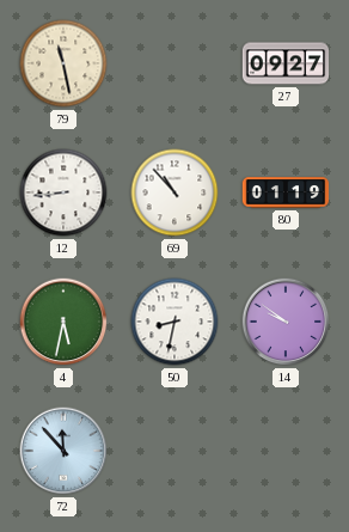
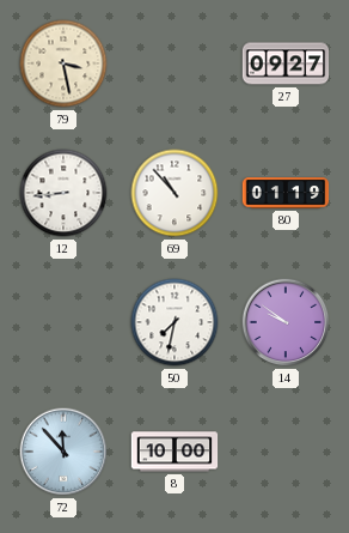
79: 11:28 -> 3:28
4: 5:32 -> none
50: 8:32 -> 7:32
8: none -> 10:00
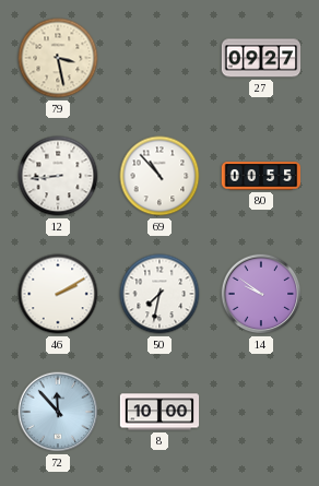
80: 01:19 -> 00:55
46: none -> 2:10
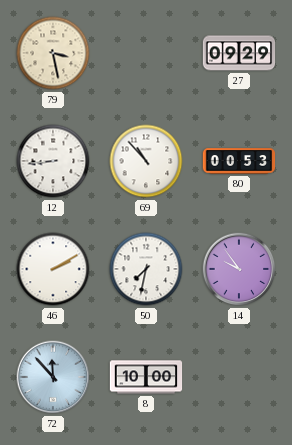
27: 09:27 -> 09:29
80: 00:55 -> 00:53
14: 9:51 -> 9:54
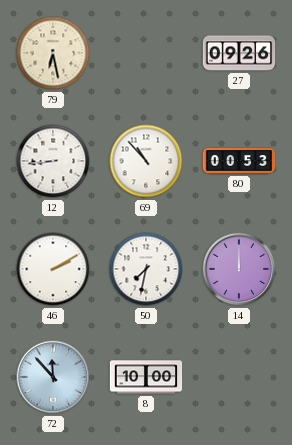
79: 3:28 -> 6:28
27: 09:29 -> 09:26
14: 9:54 -> 12:00
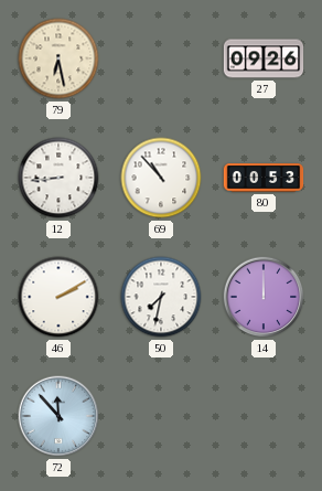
8: 10:00 -> none
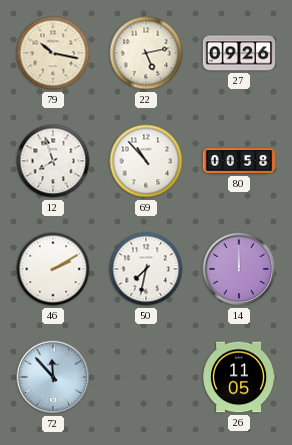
79: 6:28 -> 10:17
22: none -> 5:13
12: 8:44 -> 7:57
80: 00:53 -> 00:58
26: none -> 11:05
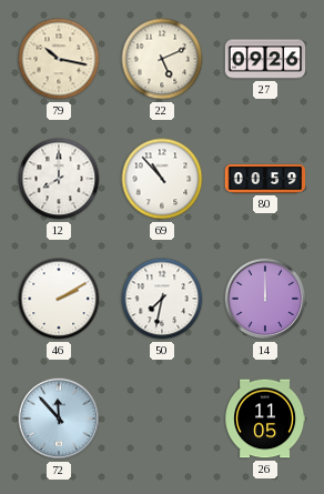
22: 5:13 -> 5:11
12: 7:57 -> 8:00
80: 00:58 -> 00:59
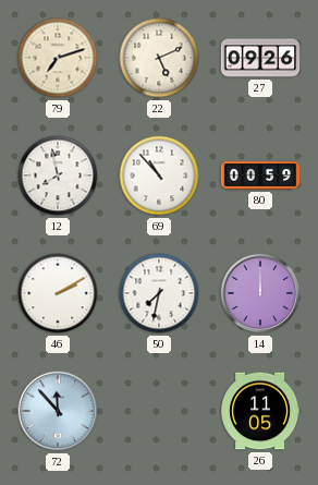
79: 10:17 -> 7:12
12: 8:00 -> 7:58
